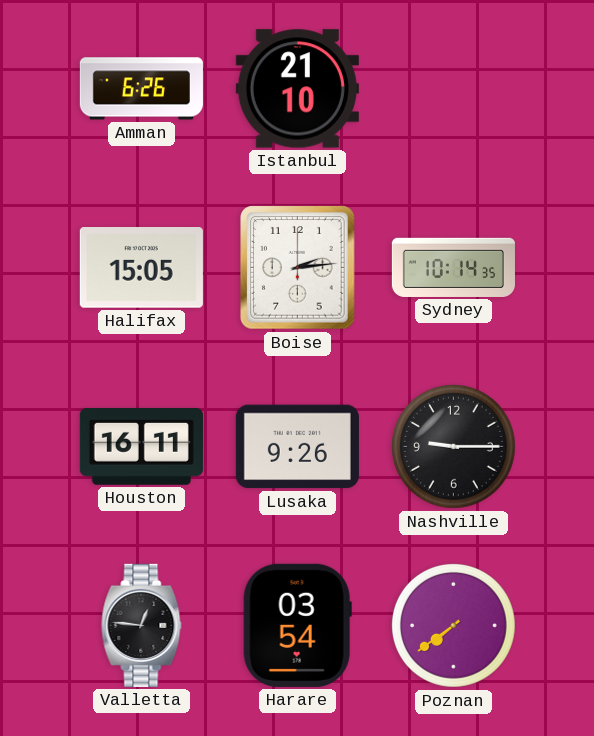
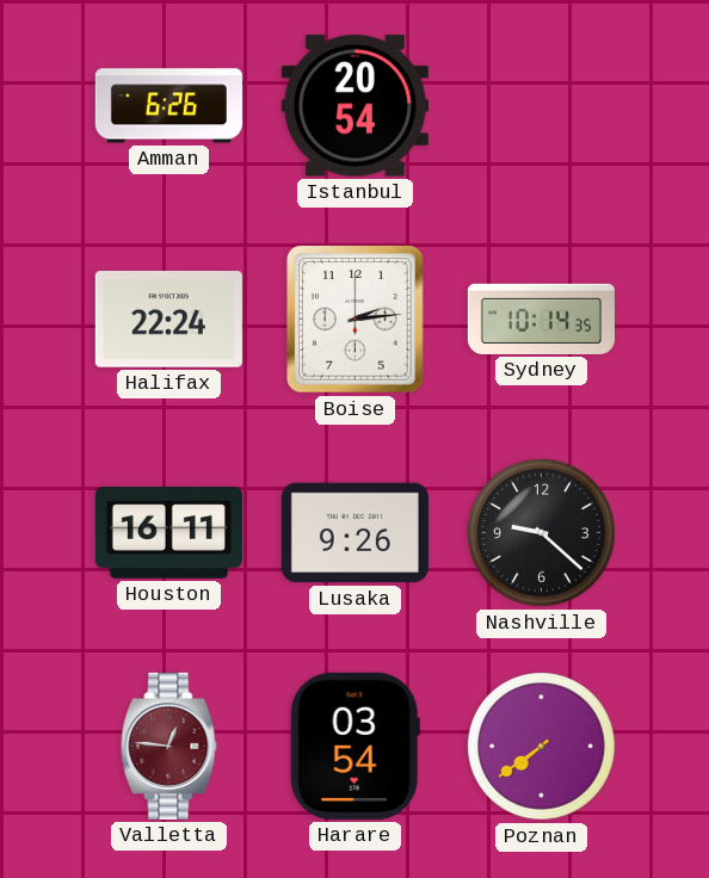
Istanbul: 21:10 -> 20:54
Halifax: 15:05 -> 22:24
Nashville: 9:15 -> 9:22
Valletta dial: black -> burgundy
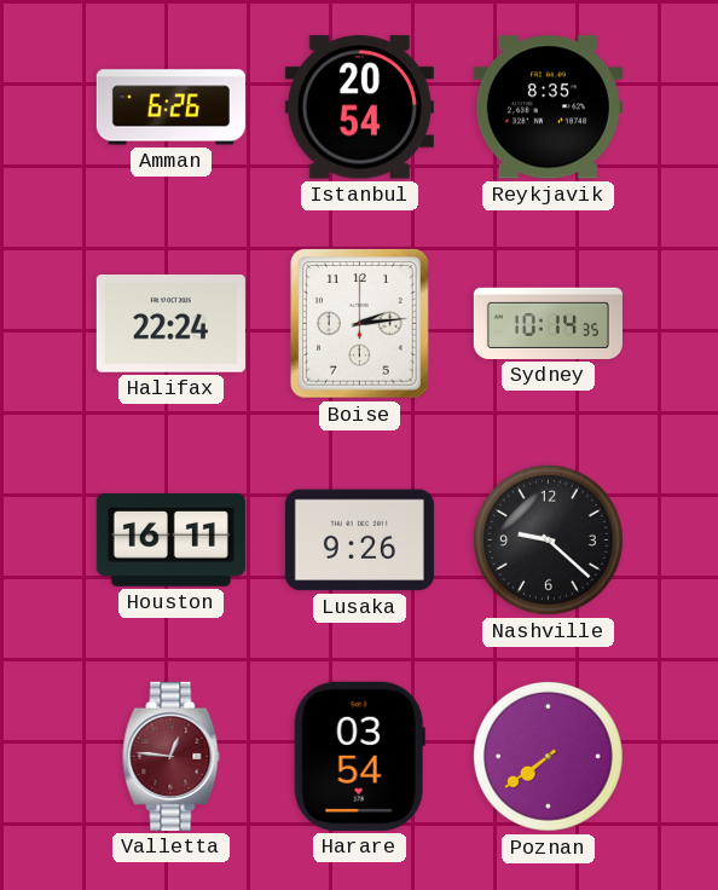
Reykjavik: none -> 8:35
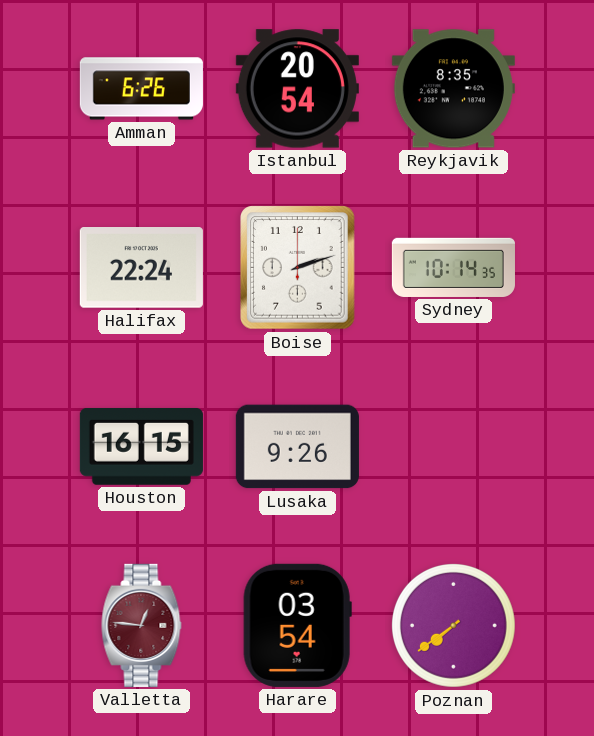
Boise: 2:14 -> 2:12
Houston: 16:11 -> 16:15
Nashville: 9:22 -> none
